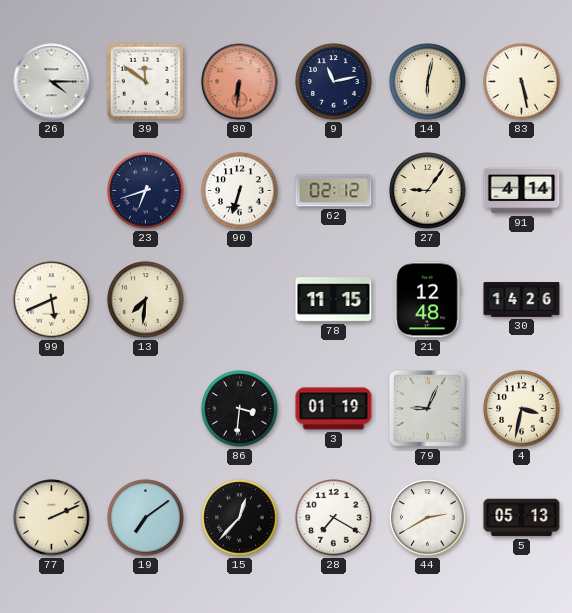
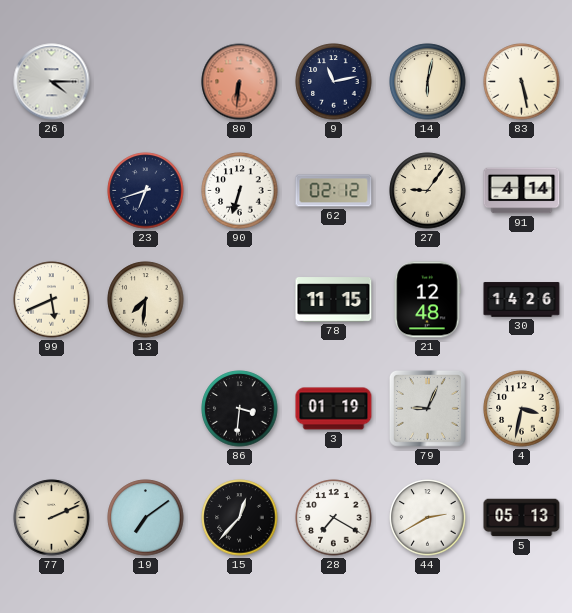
39: 11:51 -> none
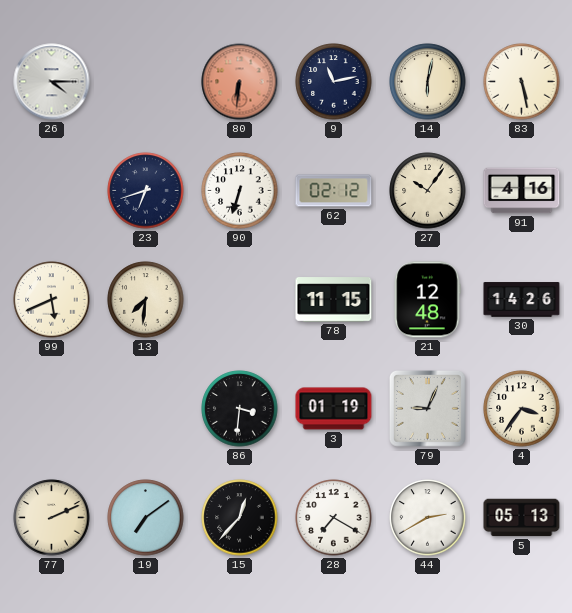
27: 9:06 -> 10:06
91: 4:14 -> 4:16
4: 3:32 -> 3:36
